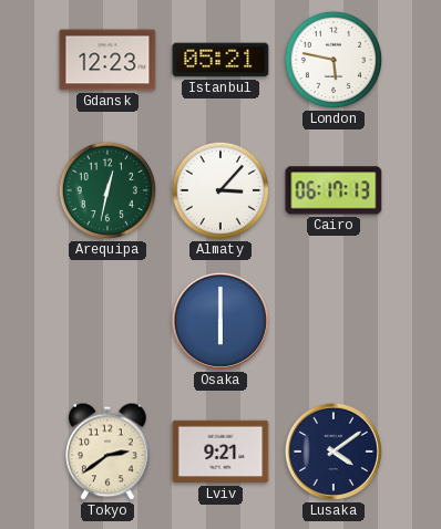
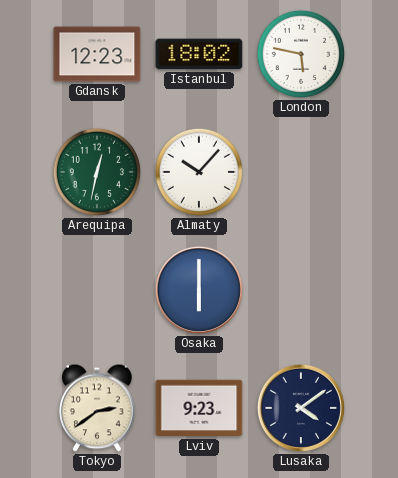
Istanbul: 05:21 -> 18:02
Almaty: 3:07 -> 10:07
Cairo: 06:17 -> none
Lviv: 9:21 -> 9:23
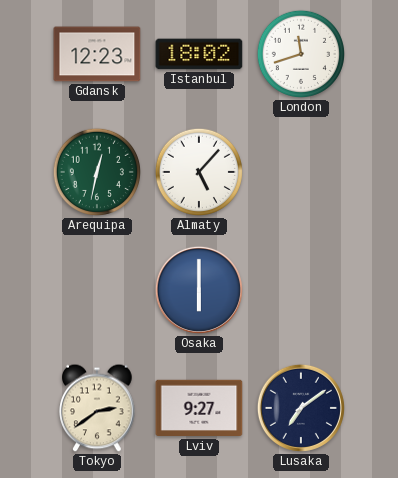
London: 5:47 -> 11:42
Almaty: 10:07 -> 5:07
Lviv: 9:23 -> 9:27
Lusaka: 4:09 -> 7:09
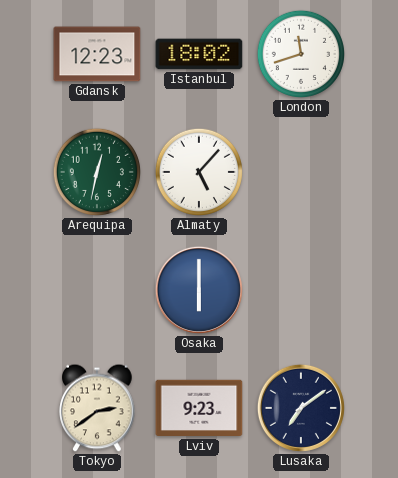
Lviv: 9:27 -> 9:23
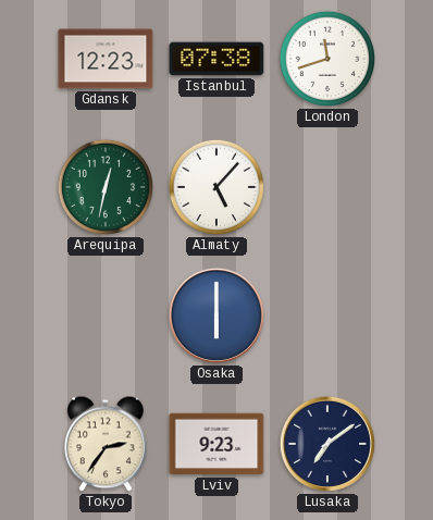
Istanbul: 18:02 -> 07:38
Tokyo: 2:39 -> 2:36
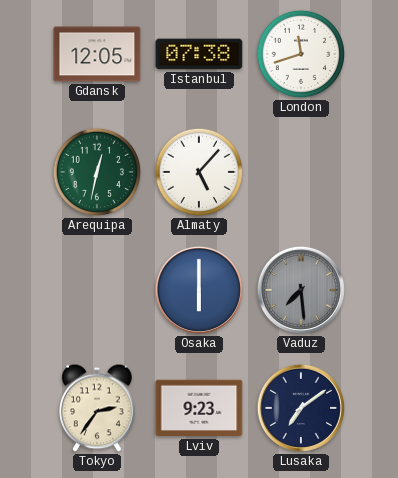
Gdansk: 12:23 -> 12:05
Vaduz: none -> 7:29
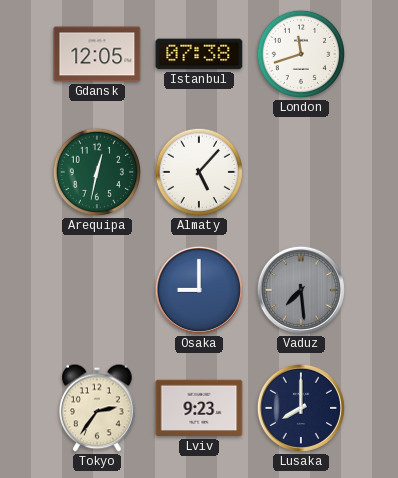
Osaka: 6:00 -> 9:00
Lusaka: 7:09 -> 8:00
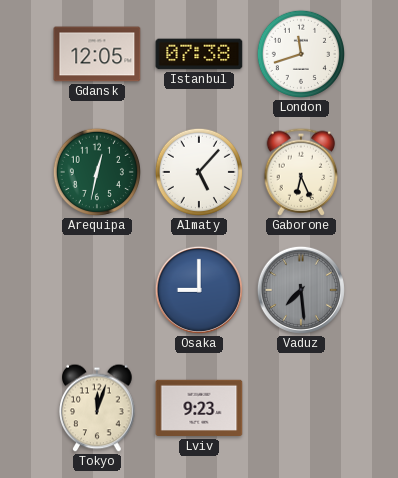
Gaborone: none -> 6:26
Tokyo: 2:36 -> 12:03
Lusaka: 8:00 -> none
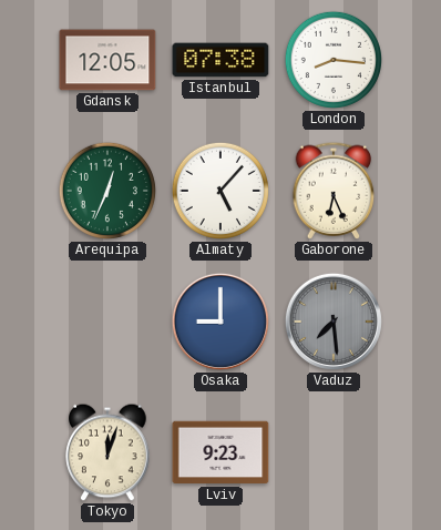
London: 11:42 -> 8:16
Arequipa: 12:32 -> 12:34
